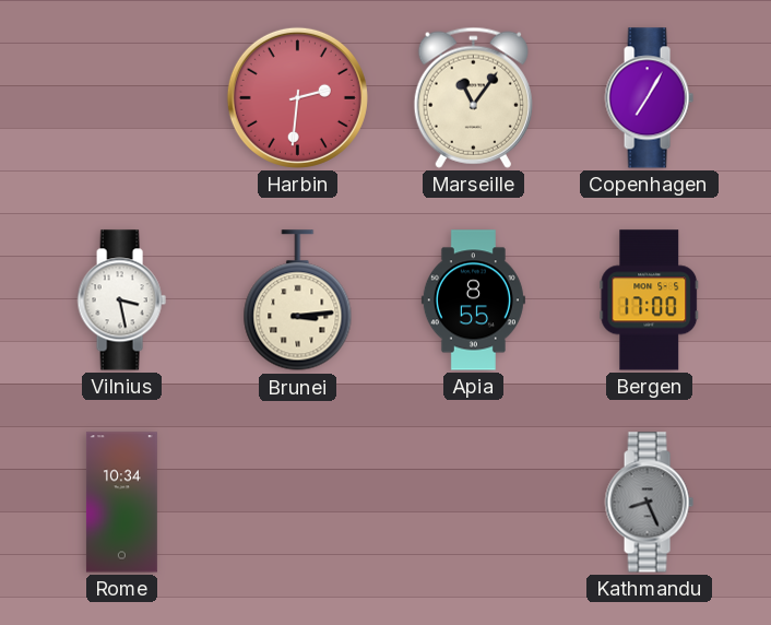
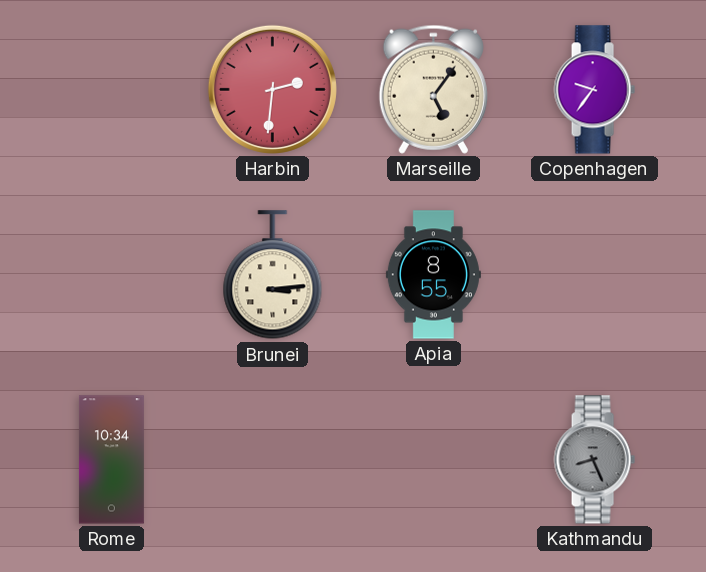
Marseille: 11:06 -> 5:06
Copenhagen: 7:05 -> 9:36
Vilnius: 3:28 -> none
Bergen: 17:00 -> none
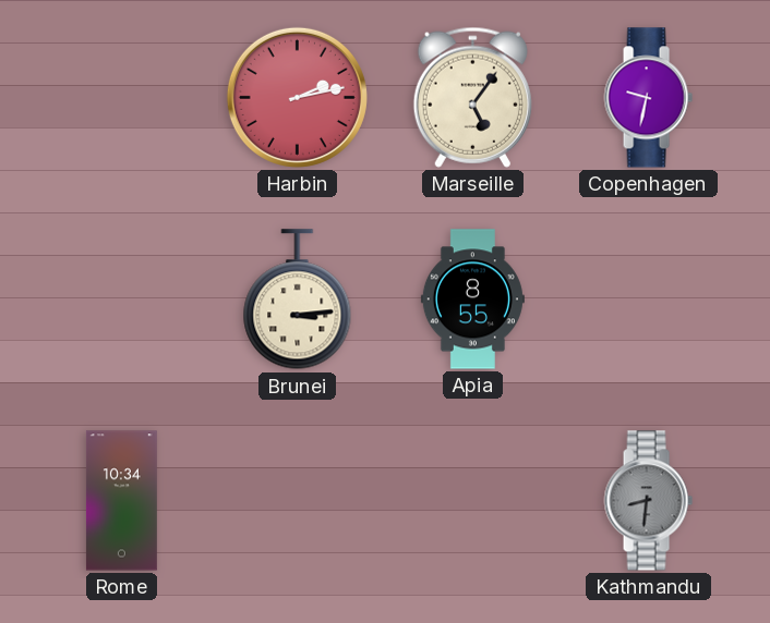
Harbin: 2:31 -> 2:13
Copenhagen: 9:36 -> 9:32
Kathmandu: 8:26 -> 8:31
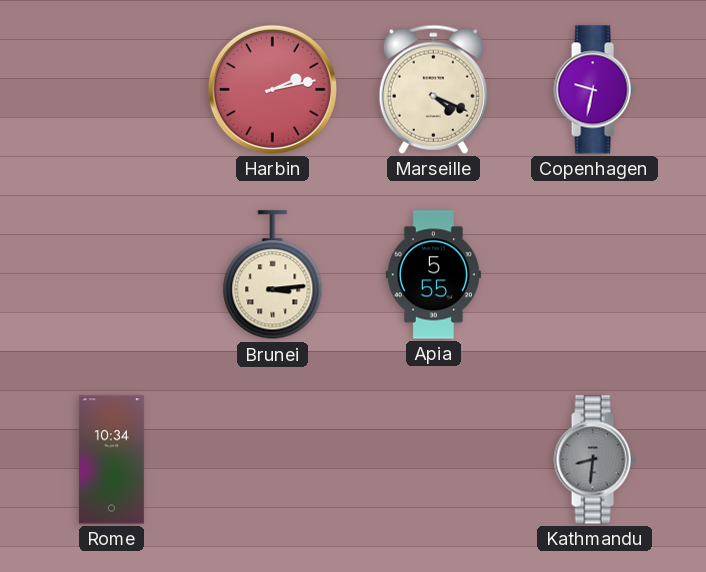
Marseille: 5:06 -> 4:19
Apia: 8:55 -> 5:55
